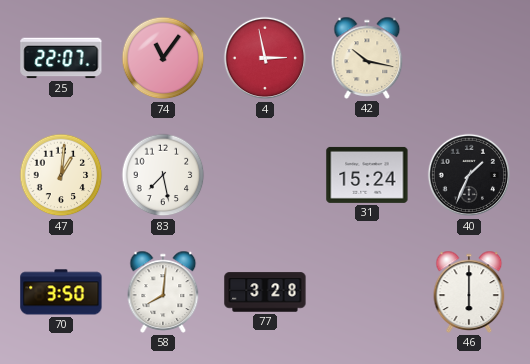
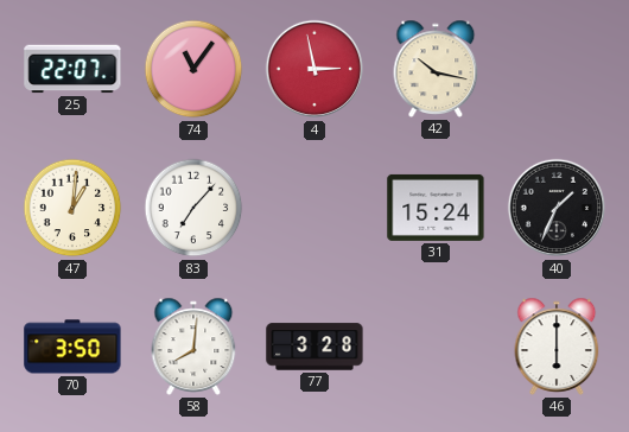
83: 7:28 -> 7:07
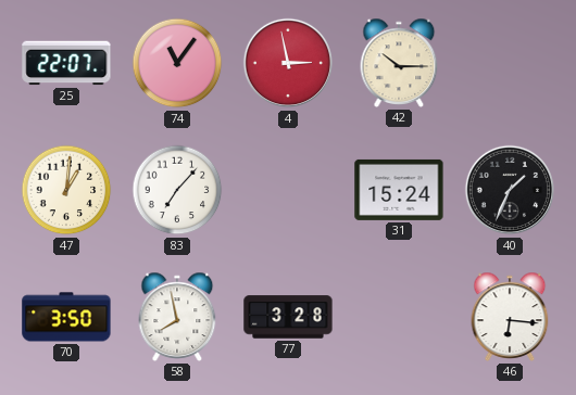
42: 10:17 -> 10:15
58: 8:01 -> 7:58
46: 6:00 -> 6:16
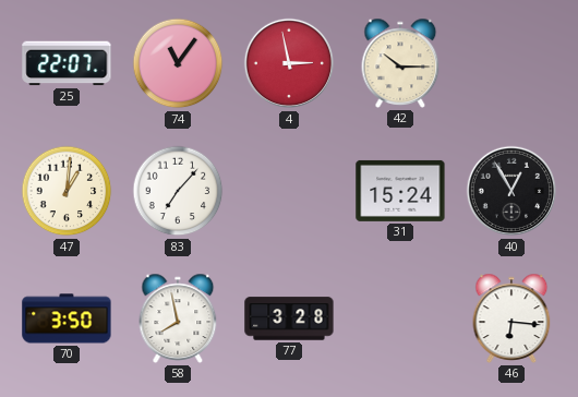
40: 1:34 -> 12:55
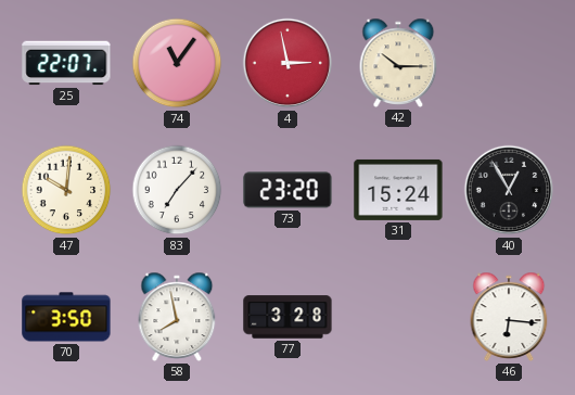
47: 1:01 -> 10:01
73: none -> 23:20
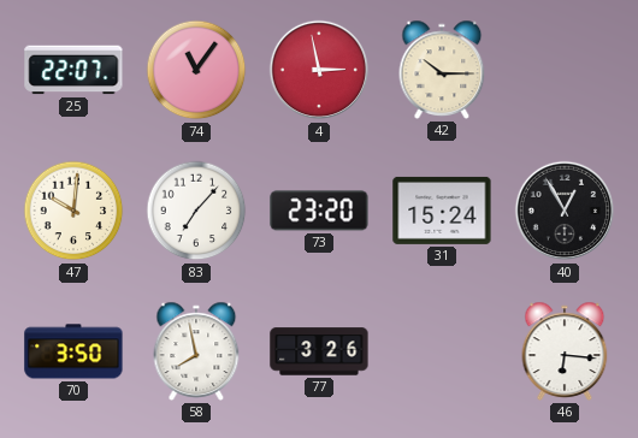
77: 3:28 -> 3:26
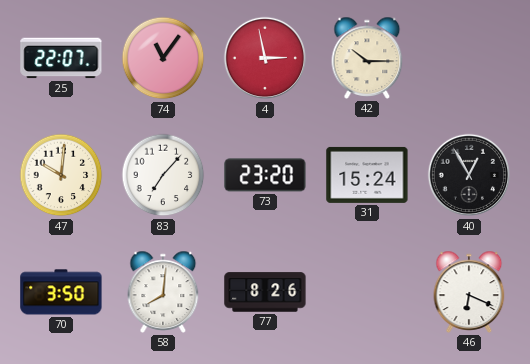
58: 7:58 -> 8:01
77: 3:26 -> 8:26
46: 6:16 -> 6:19
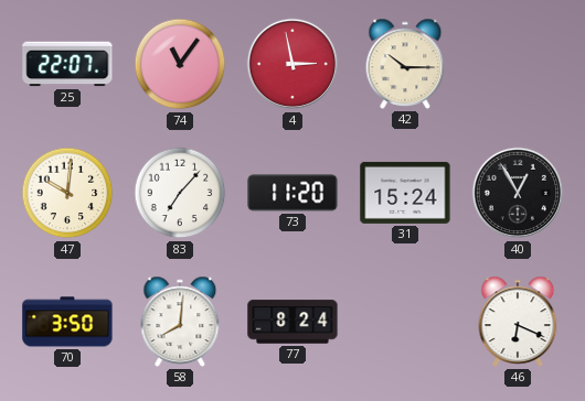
73: 23:20 -> 11:20
77: 8:26 -> 8:24
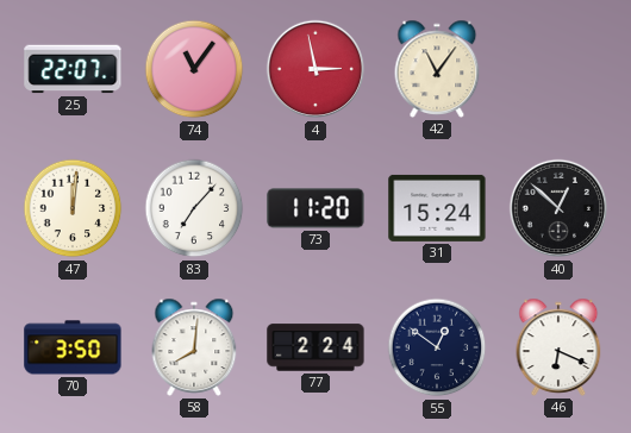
42: 10:15 -> 11:06
47: 10:01 -> 12:01
40: 12:55 -> 12:52
77: 8:24 -> 2:24
55: none -> 12:51
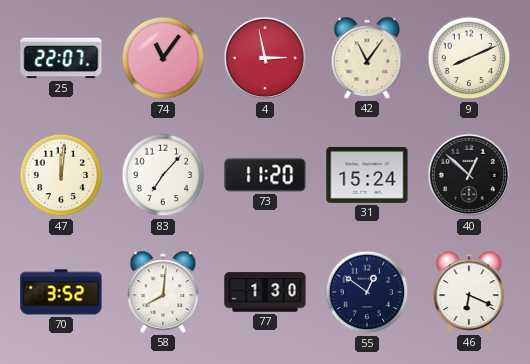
9: none -> 8:11
70: 3:50 -> 3:52
77: 2:24 -> 1:30
